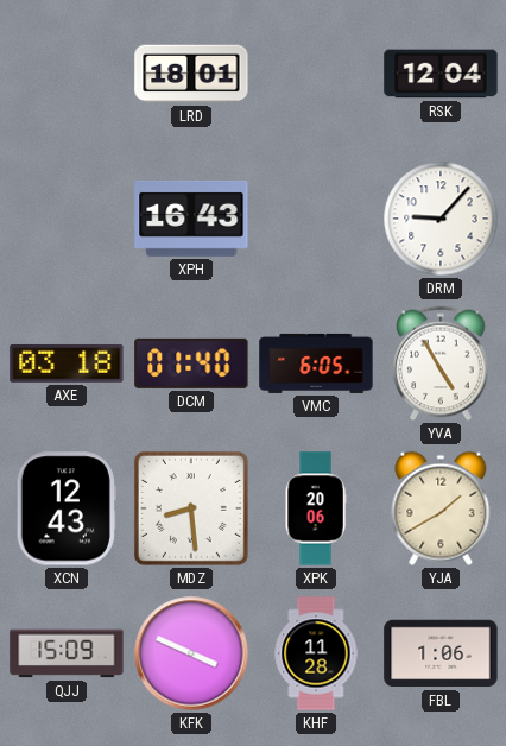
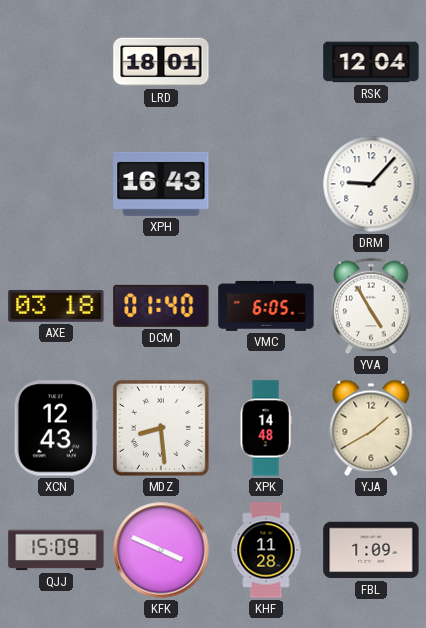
XPK: 20:06 -> 14:48
FBL: 1:06 -> 1:09
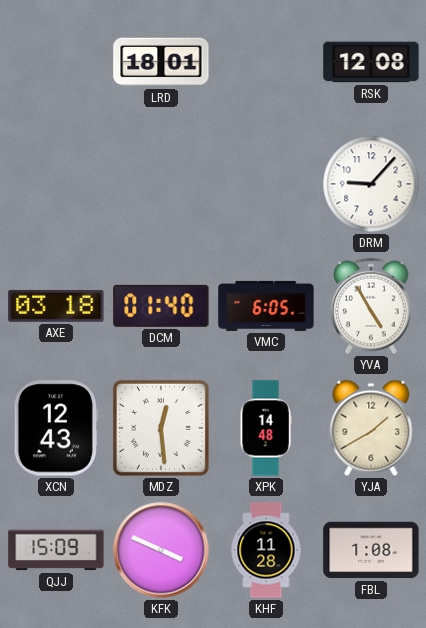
RSK: 12:04 -> 12:08
XPH: 16:43 -> none
MDZ: 8:29 -> 12:29
FBL: 1:09 -> 1:08
